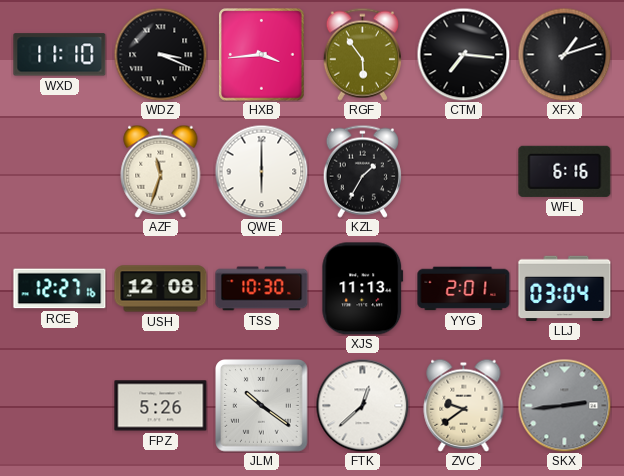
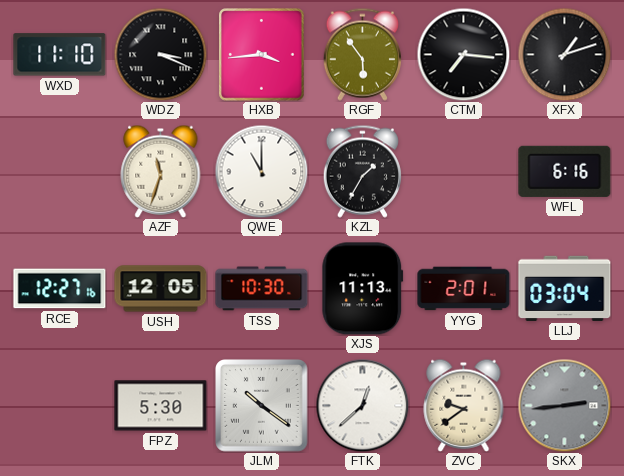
QWE: 6:00 -> 11:00
USH: 12:08 -> 12:05
FPZ: 5:26 -> 5:30
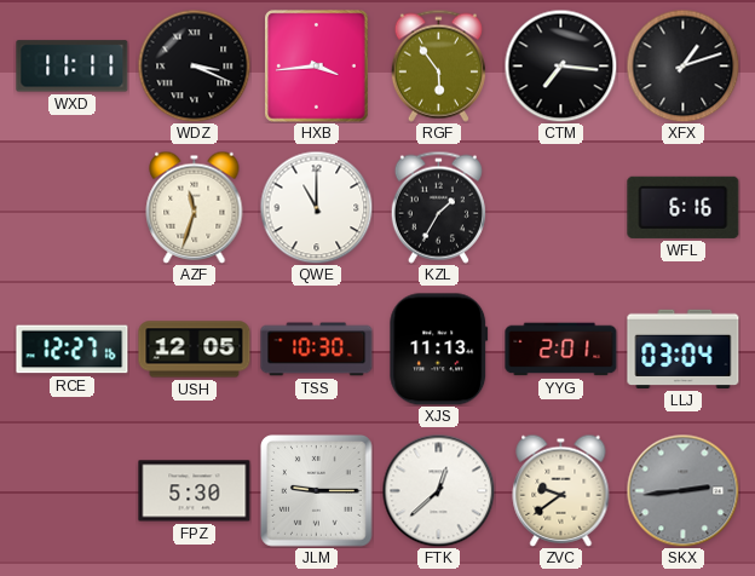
WXD: 11:10 -> 11:11
JLM: 10:21 -> 9:15
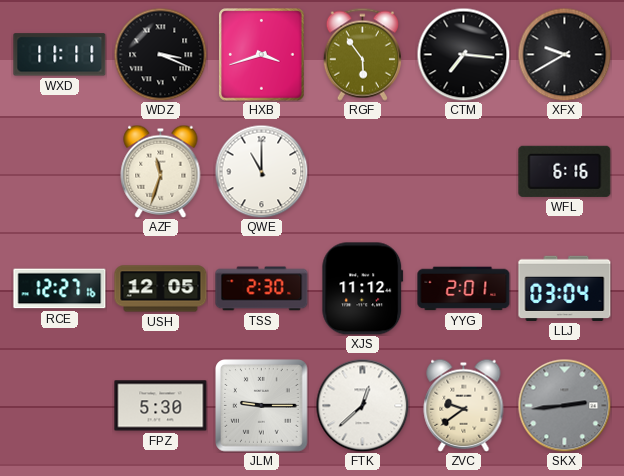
HXB: 3:44 -> 3:42
XFX: 1:12 -> 9:40
KZL: 1:35 -> none
TSS: 10:30 -> 2:30
XJS: 11:13 -> 11:12
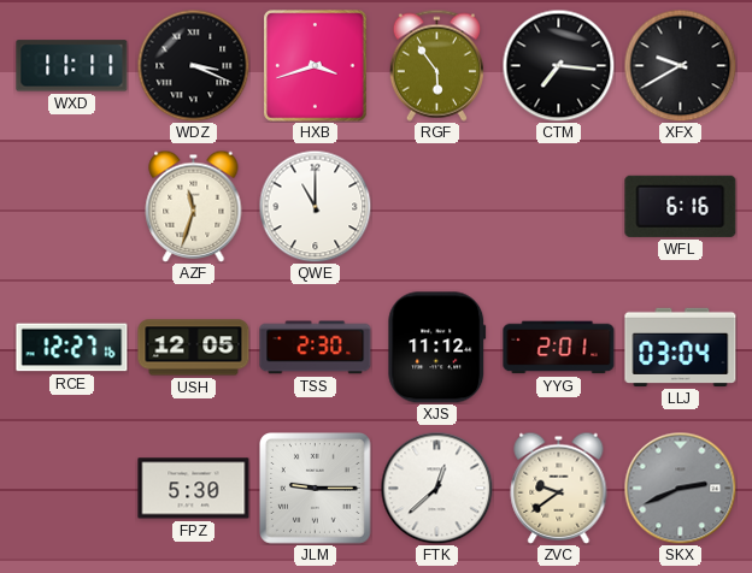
SKX: 2:44 -> 2:41
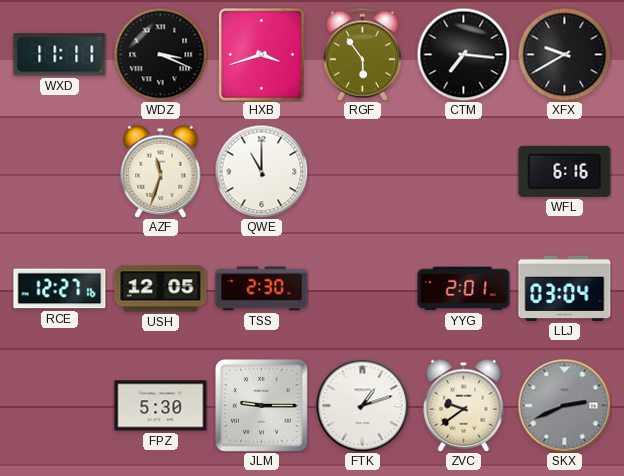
XJS: 11:12 -> none
FTK: 12:38 -> 1:12
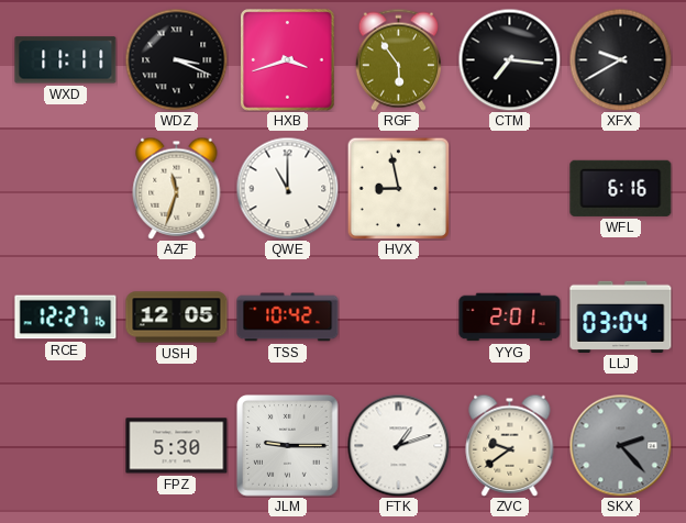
HVX: none -> 8:58
TSS: 2:30 -> 10:42
SKX: 2:41 -> 2:23
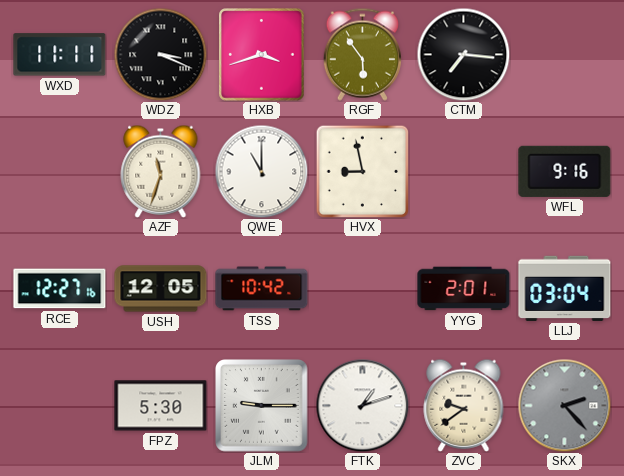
XFX: 9:40 -> none
WFL: 6:16 -> 9:16
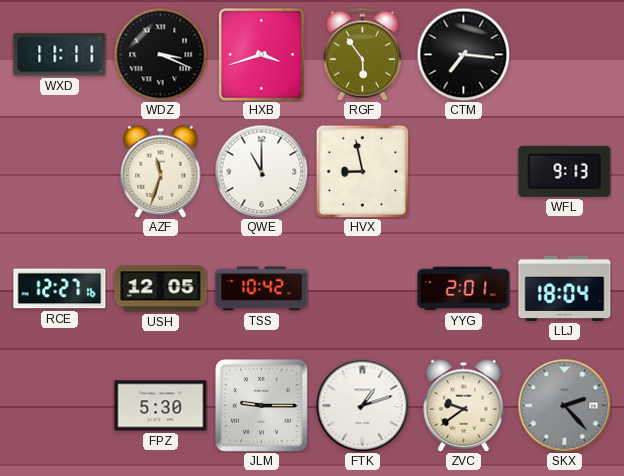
WFL: 9:16 -> 9:13
LLJ: 03:04 -> 18:04
